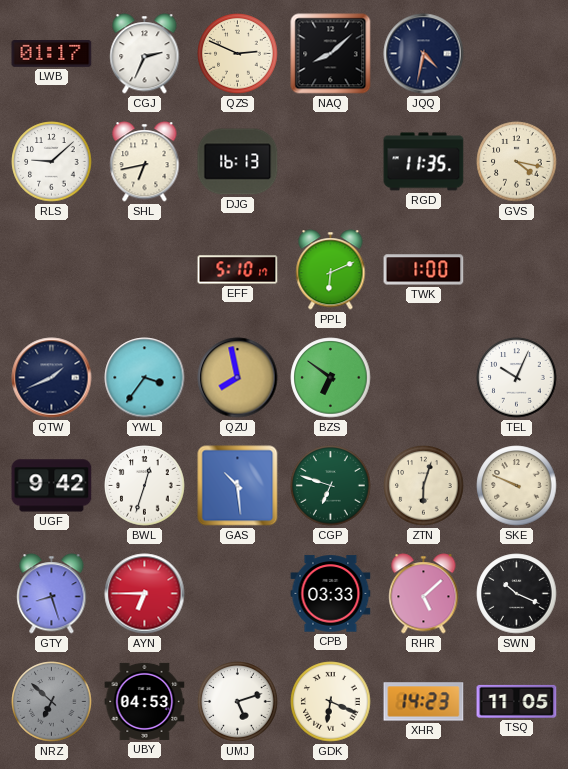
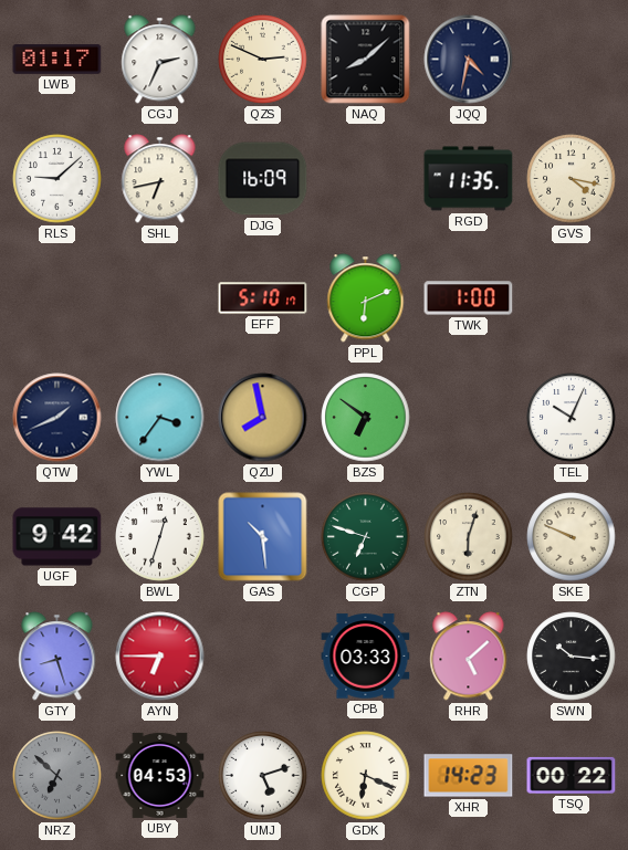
DJG: 16:13 -> 16:09
SWN: 10:19 -> 10:16
TSQ: 11:05 -> 00:22
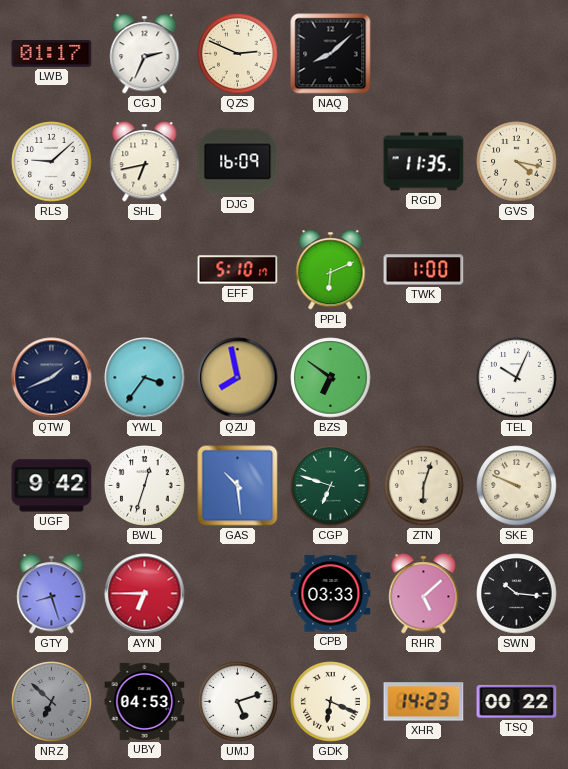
JQQ: 4:32 -> none
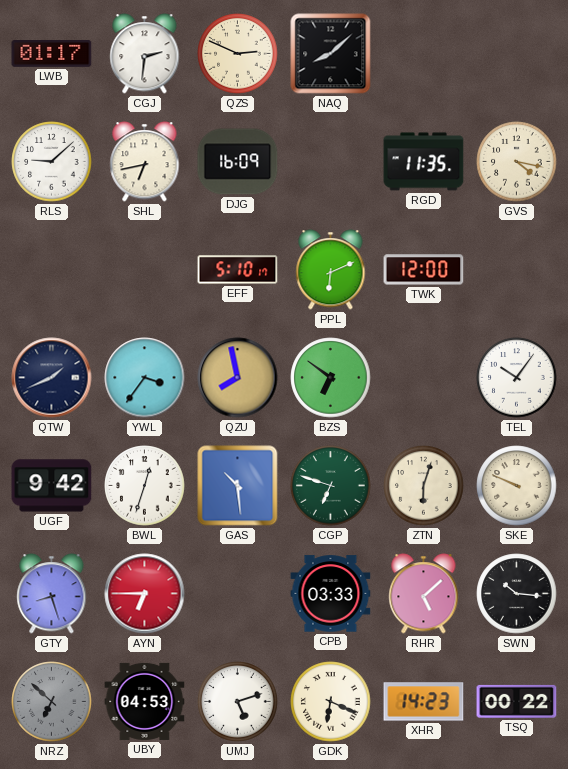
CGJ: 2:34 -> 2:31
TWK: 1:00 -> 12:00
TEL: 10:04 -> 10:06
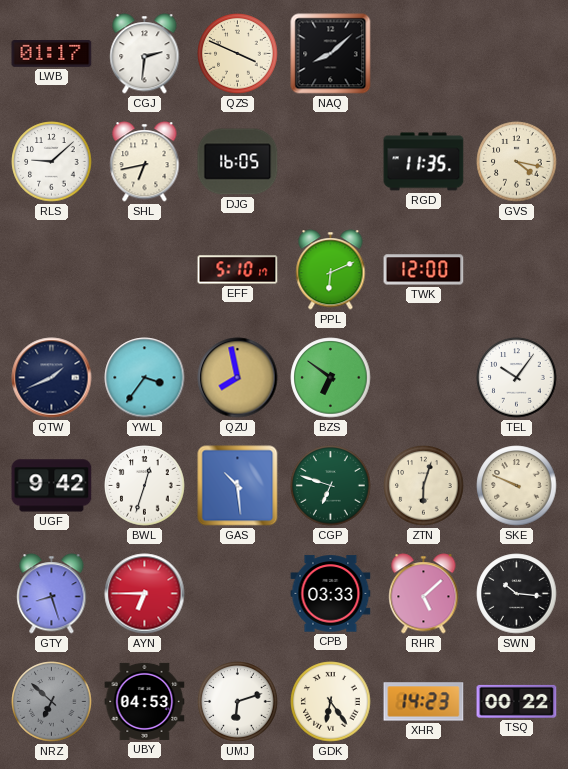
QZS: 2:49 -> 3:49
DJG: 16:09 -> 16:05
UMJ: 5:12 -> 6:12
GDK: 6:19 -> 6:24
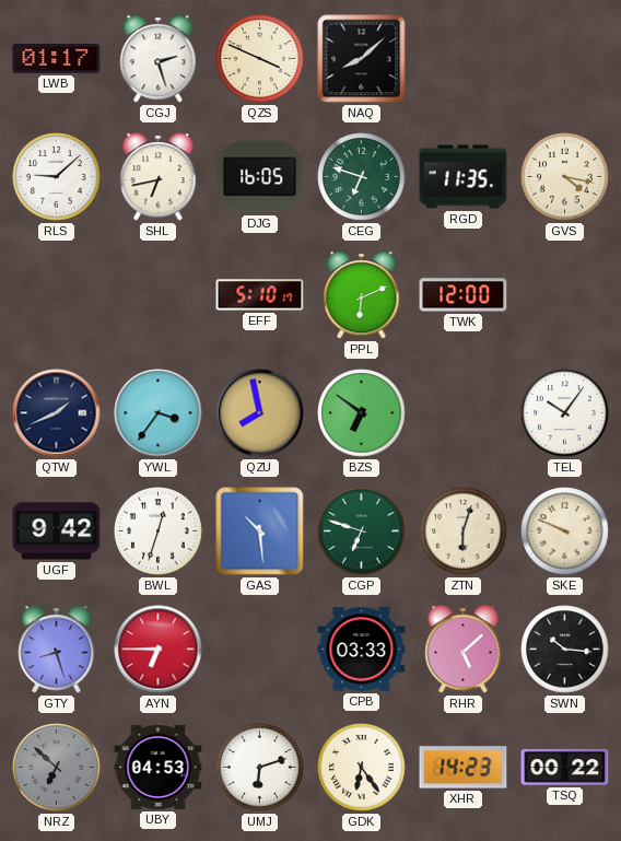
CGJ: 2:31 -> 2:27
CEG: none -> 6:48
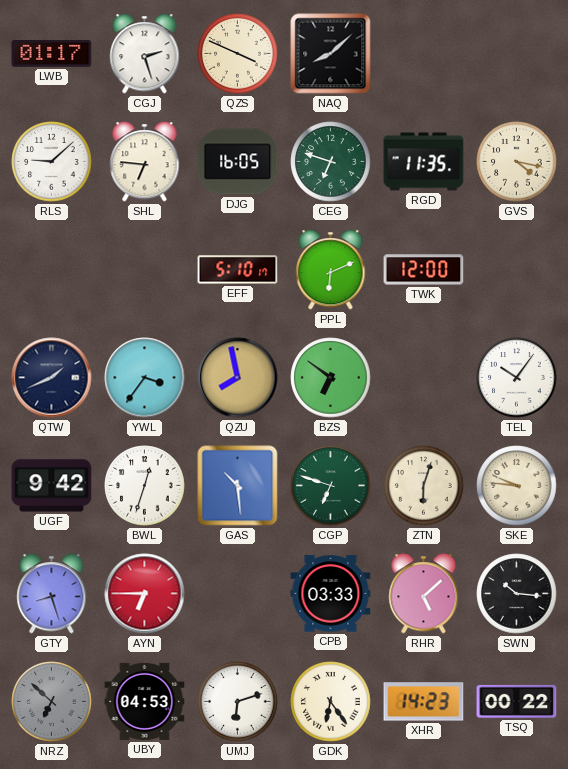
SHL: 6:43 -> 6:46
SKE: 9:49 -> 9:46
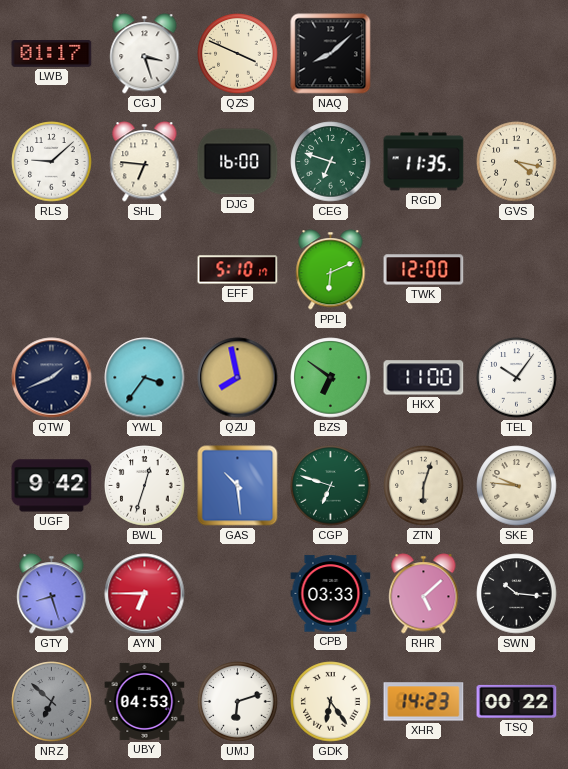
CGJ: 2:27 -> 3:27
DJG: 16:05 -> 16:00
HKX: none -> 11:00
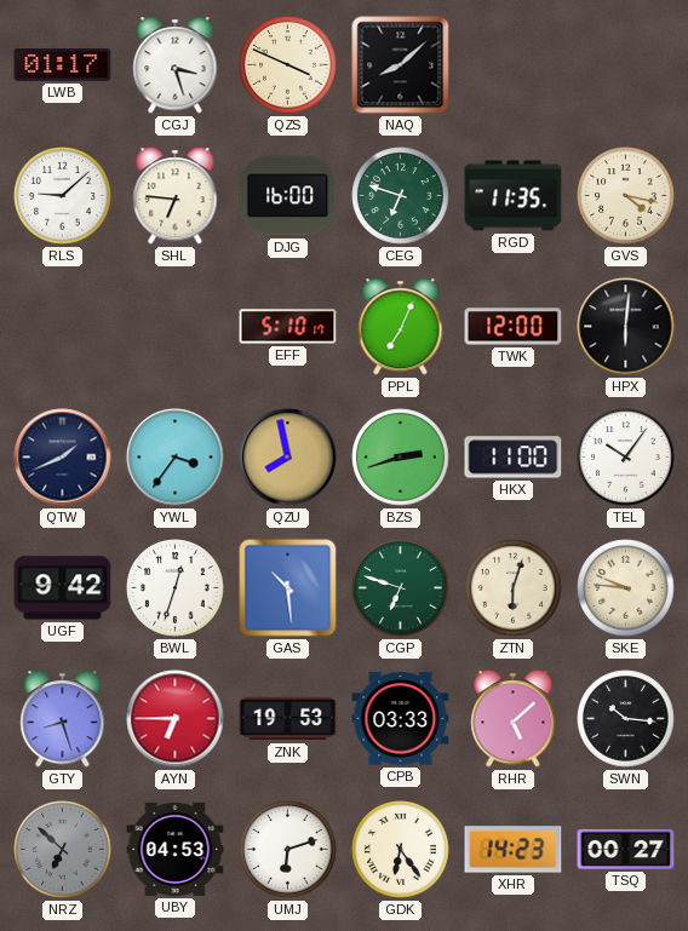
PPL: 6:11 -> 7:04
HPX: none -> 6:01
BZS: 6:51 -> 2:42
ZNK: none -> 19:53
TSQ: 00:22 -> 00:27
